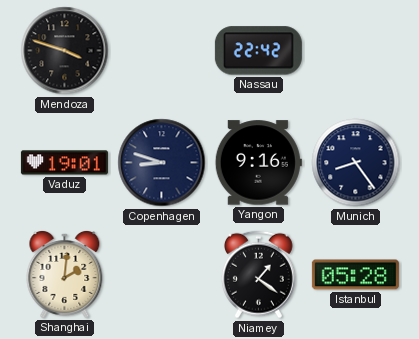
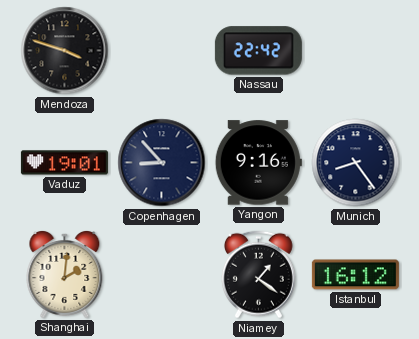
Copenhagen: 8:48 -> 8:53
Istanbul: 05:28 -> 16:12
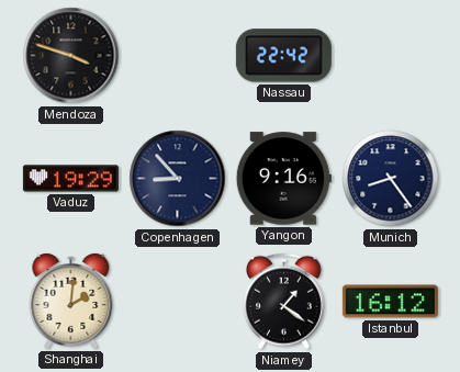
Vaduz: 19:01 -> 19:29
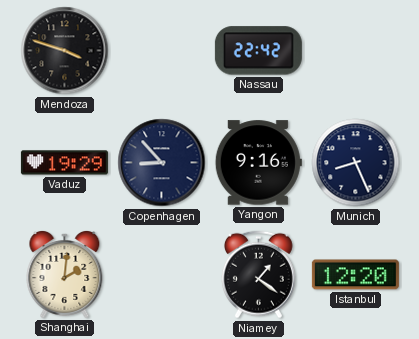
Munich: 8:24 -> 8:26
Istanbul: 16:12 -> 12:20
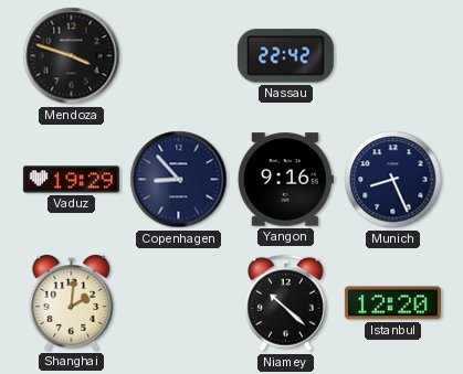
Niamey: 1:21 -> 10:22
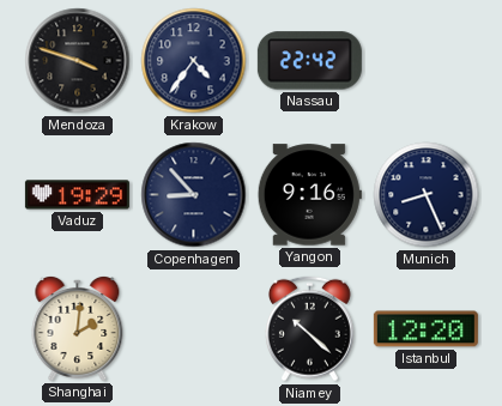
Krakow: none -> 4:36
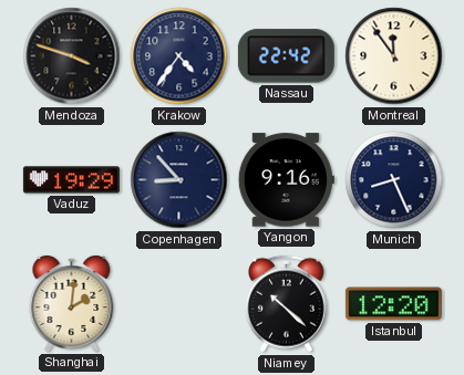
Montreal: none -> 11:54
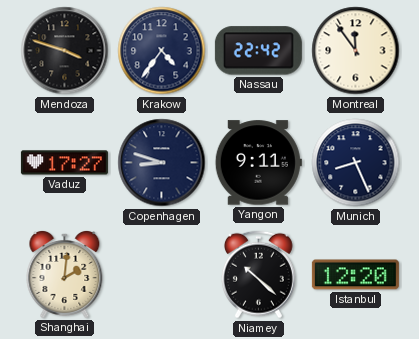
Vaduz: 19:29 -> 17:27
Copenhagen: 8:53 -> 8:48
Yangon: 9:16 -> 9:11
